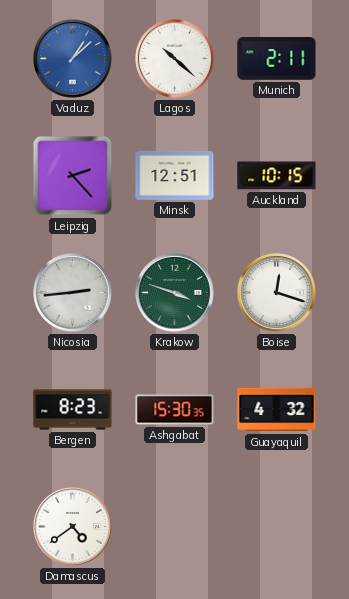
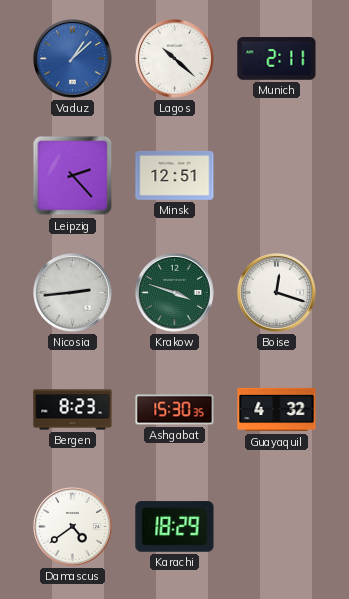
Auckland: 10:15 -> none
Karachi: none -> 18:29
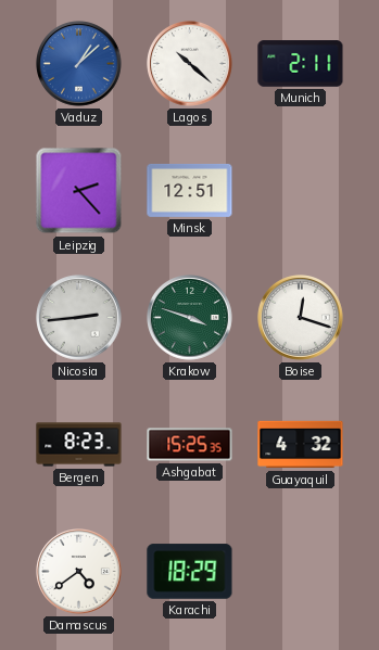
Ashgabat: 15:30 -> 15:25
